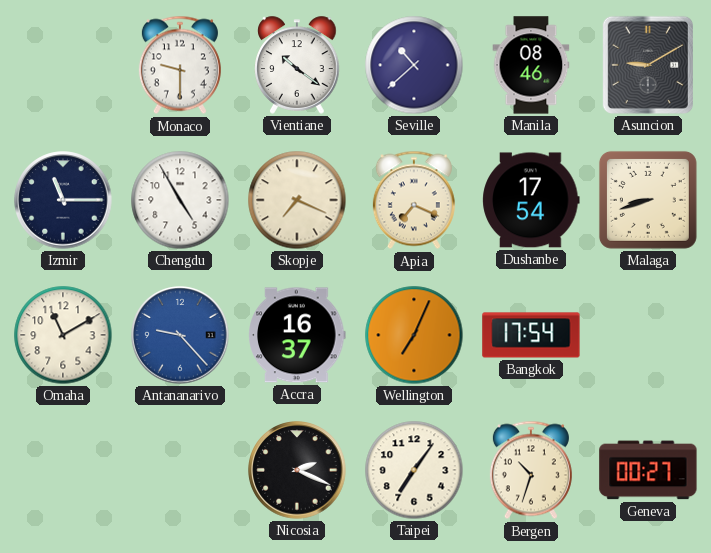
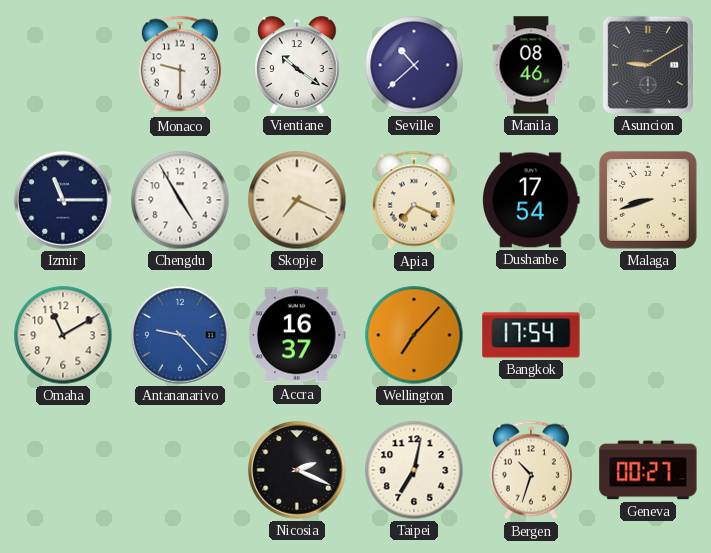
Wellington: 7:04 -> 7:07
Taipei: 7:06 -> 7:02
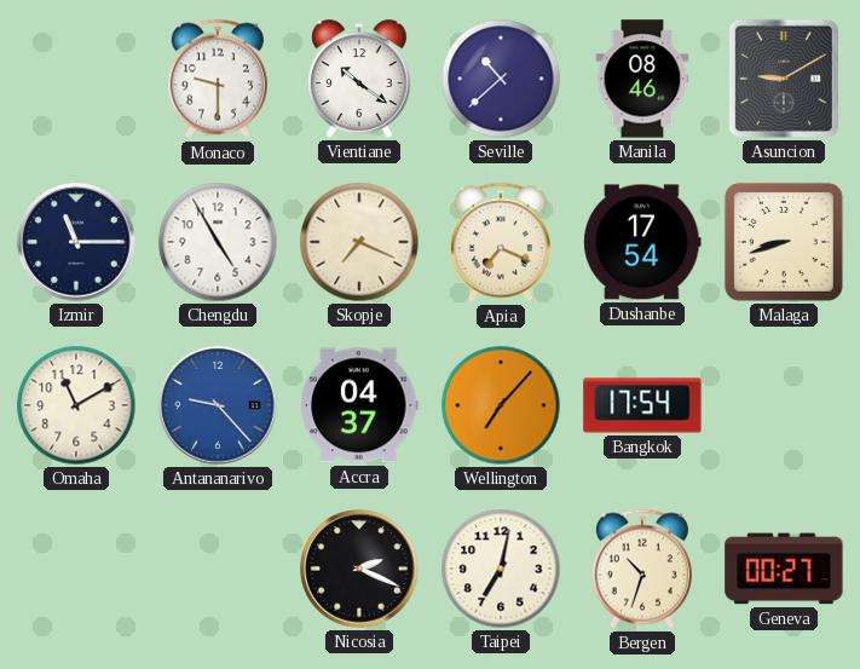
Accra: 16:37 -> 04:37
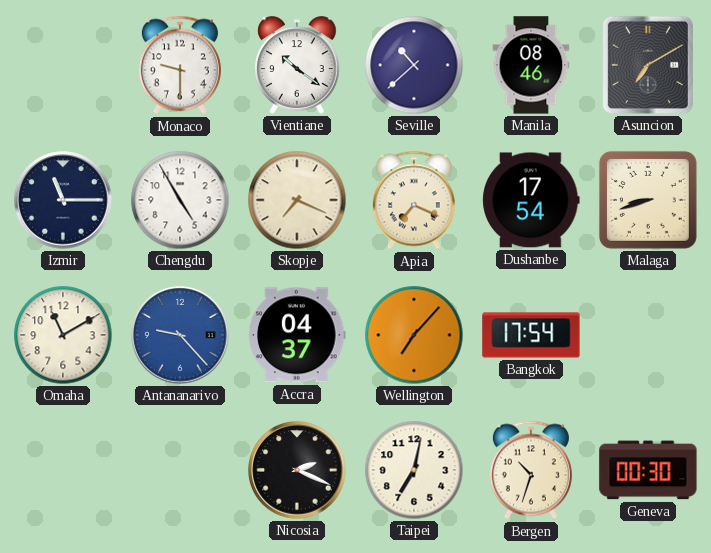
Asuncion: 9:10 -> 7:10
Geneva: 00:27 -> 00:30
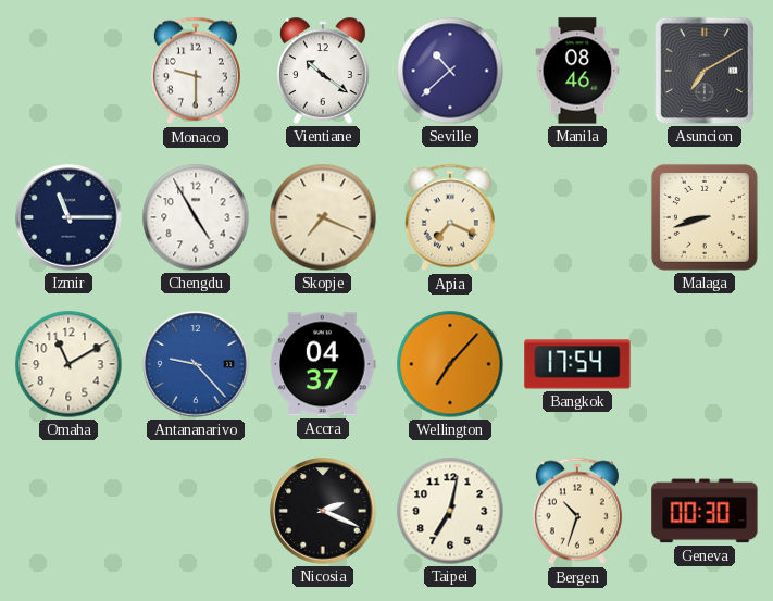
Dushanbe: 17:54 -> none
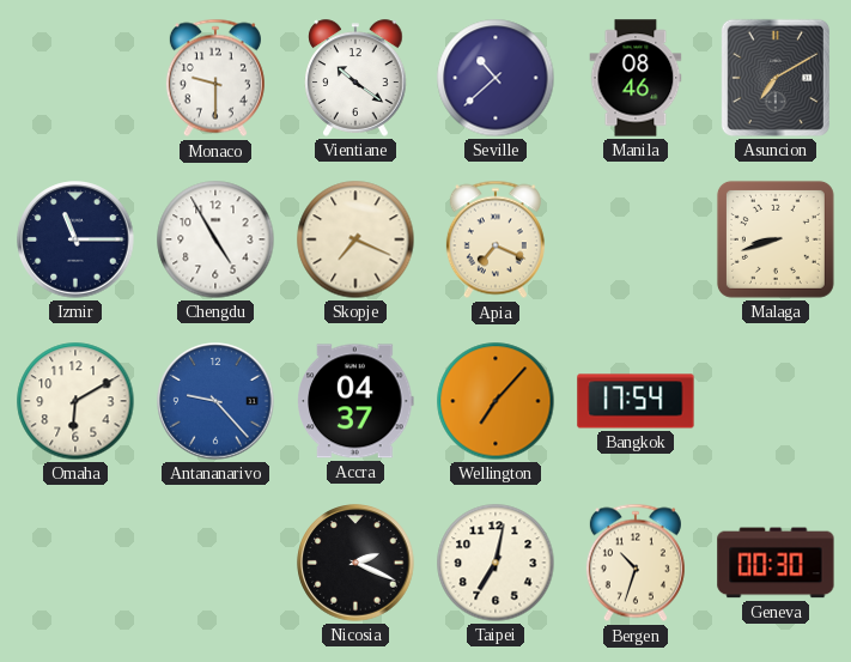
Omaha: 11:10 -> 6:10
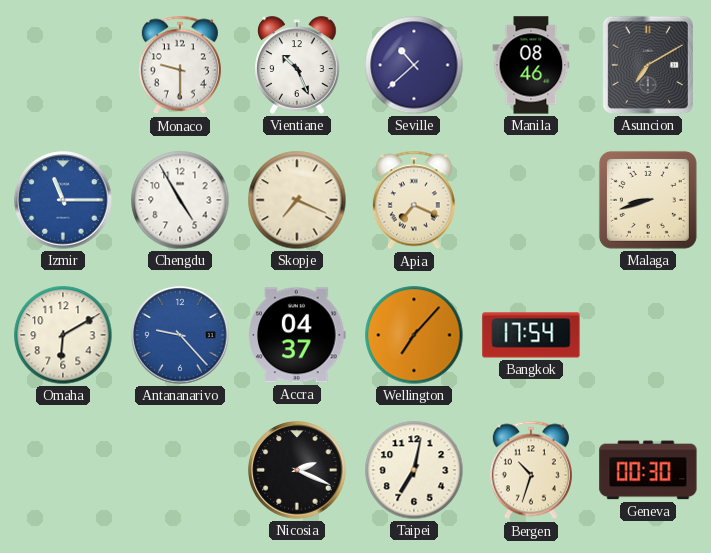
Vientiane: 10:21 -> 10:26
Izmir dial: navy -> blue
